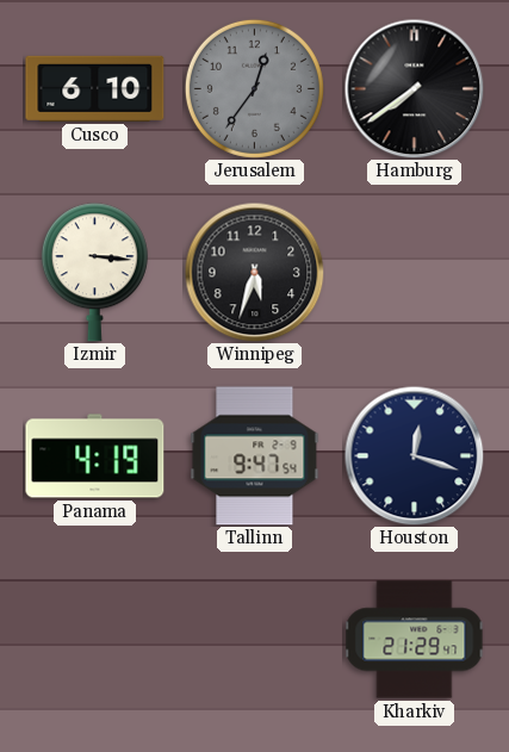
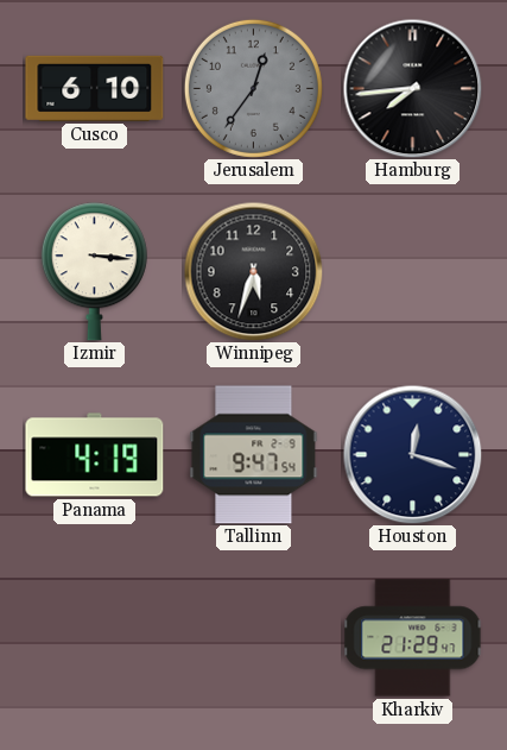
Hamburg: 7:39 -> 7:44
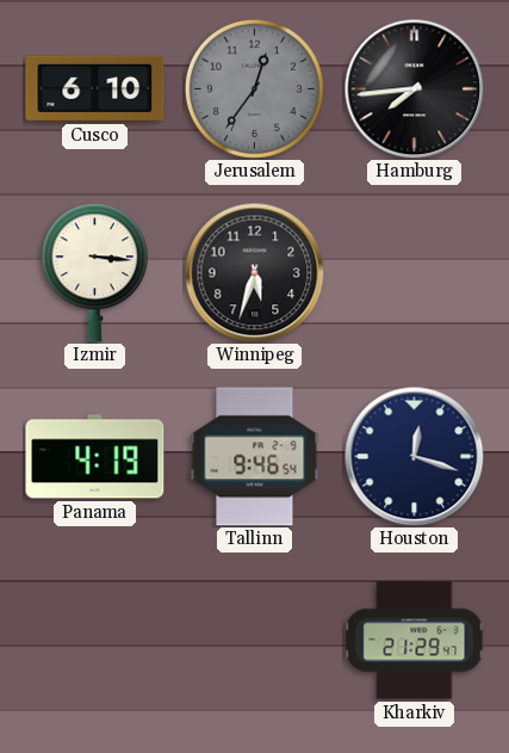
Tallinn: 9:47 -> 9:46
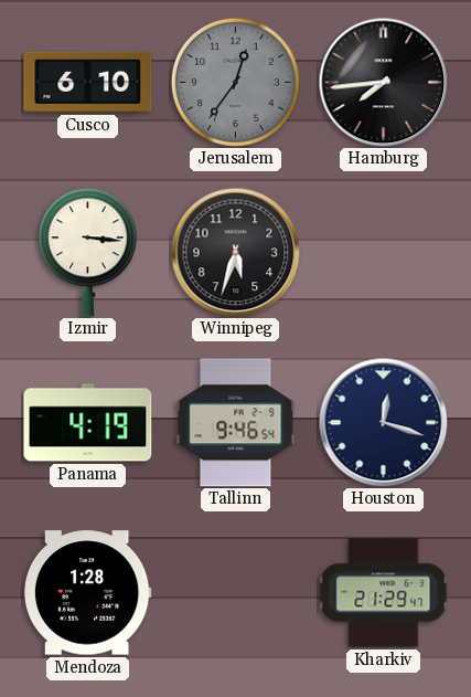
Mendoza: none -> 1:28
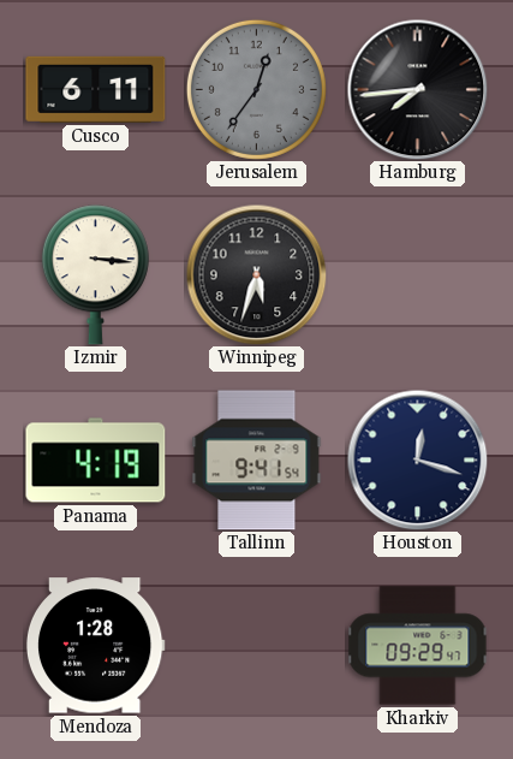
Cusco: 6:10 -> 6:11
Tallinn: 9:46 -> 9:41
Kharkiv: 21:29 -> 09:29
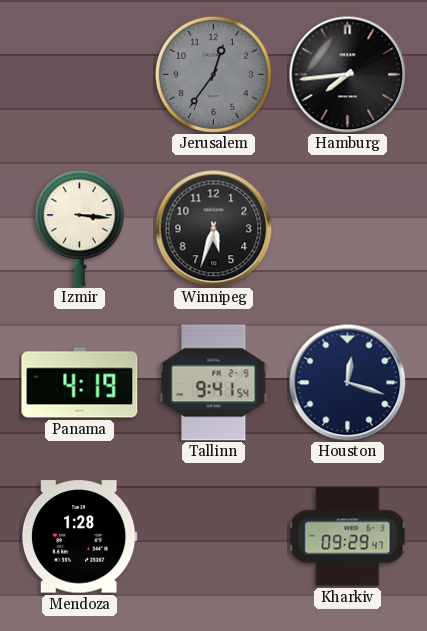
Cusco: 6:11 -> none
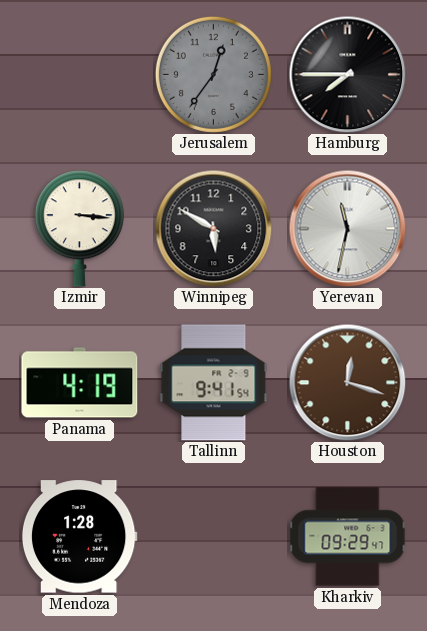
Hamburg: 7:44 -> 7:45
Winnipeg: 5:33 -> 5:50
Yerevan: none -> 11:32
Houston dial: navy -> brown
